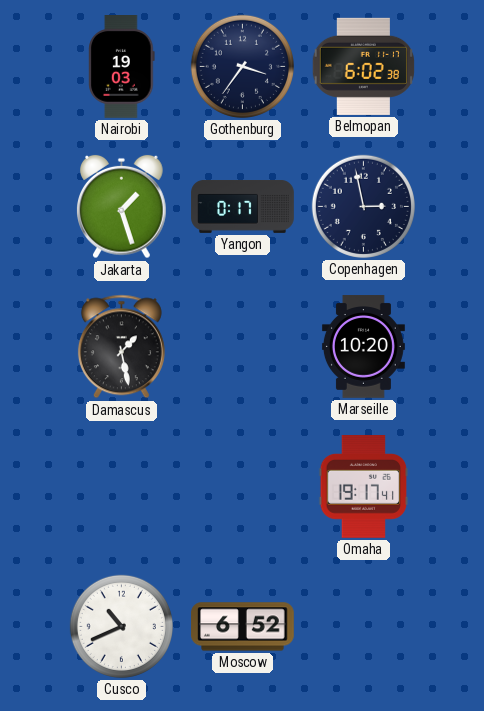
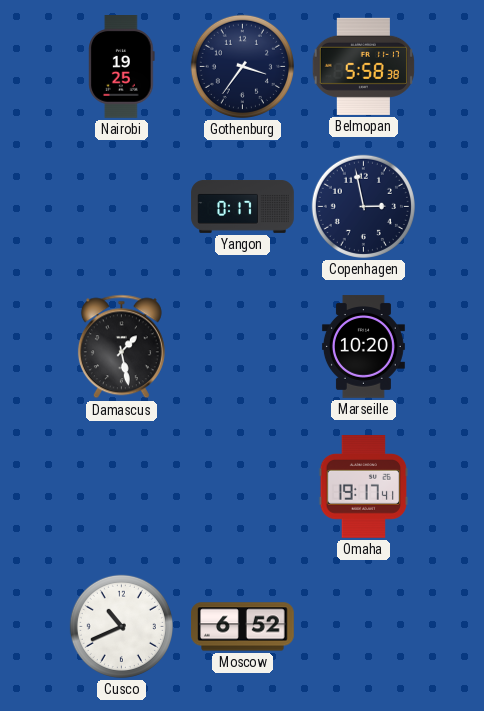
Nairobi: 19:03 -> 19:25
Belmopan: 6:02 -> 5:58
Jakarta: 1:27 -> none
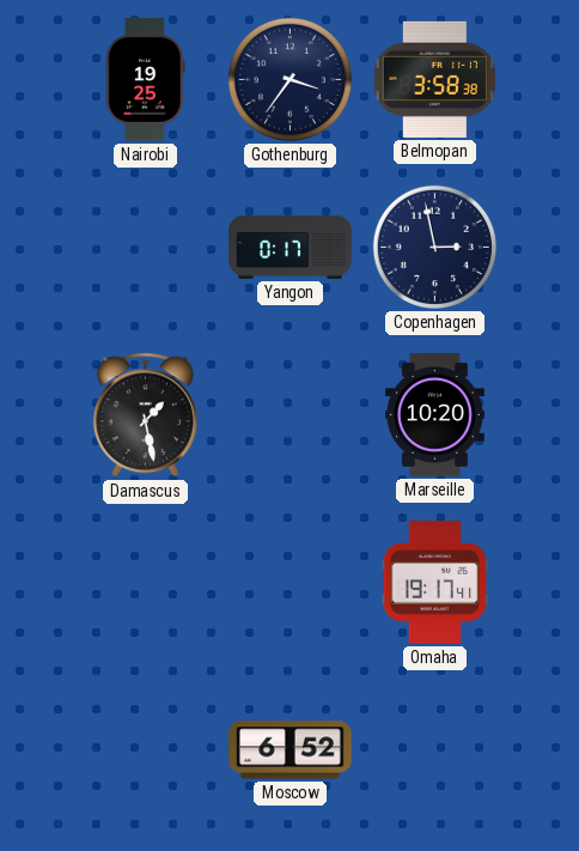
Belmopan: 5:58 -> 3:58
Cusco: 10:41 -> none
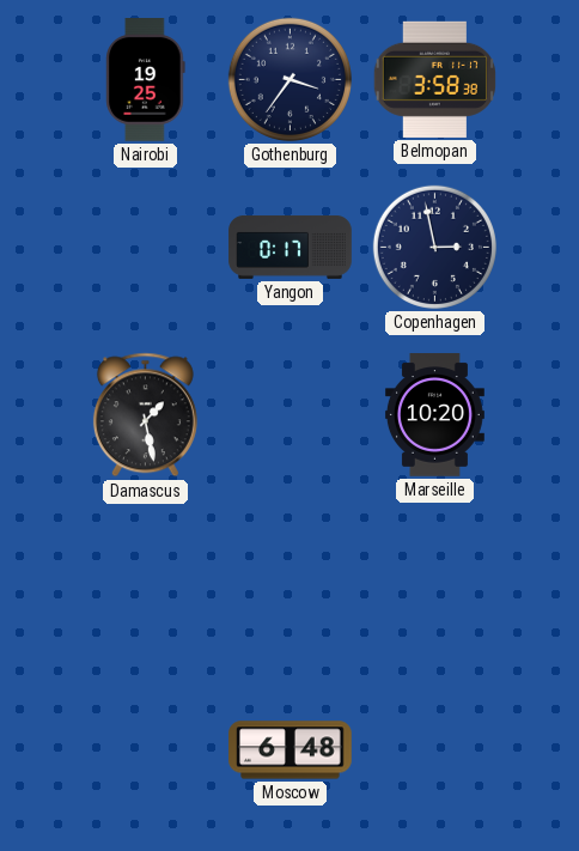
Omaha: 19:17 -> none
Moscow: 6:52 -> 6:48
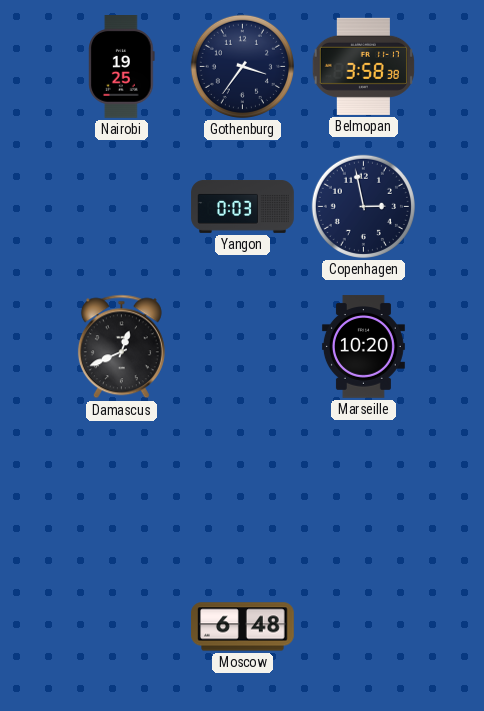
Yangon: 0:17 -> 0:03
Damascus: 1:28 -> 12:41
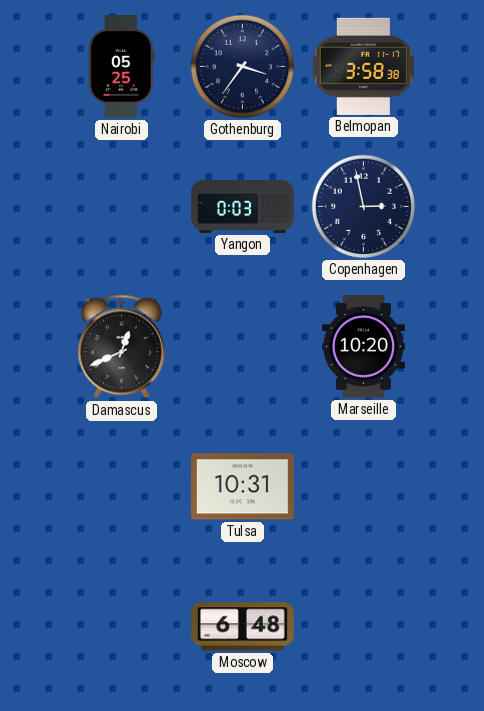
Nairobi: 19:25 -> 05:25
Tulsa: none -> 10:31
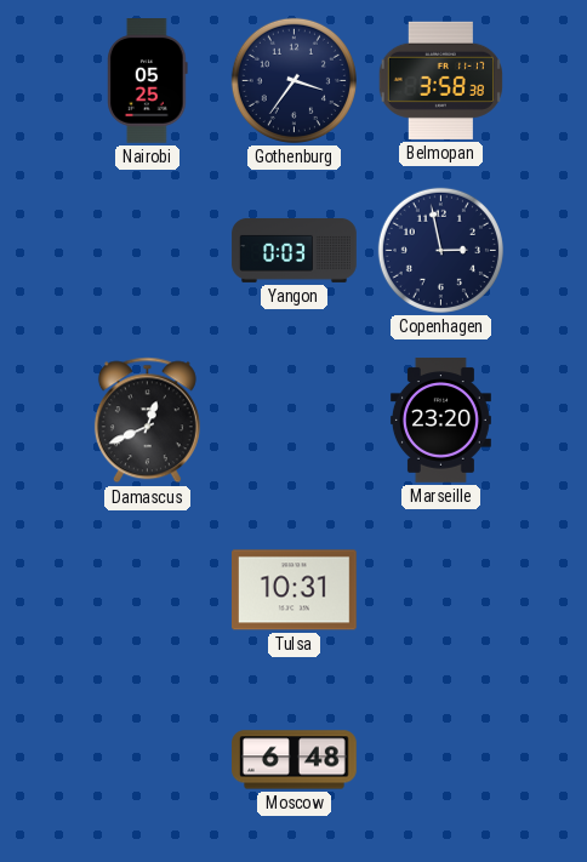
Marseille: 10:20 -> 23:20
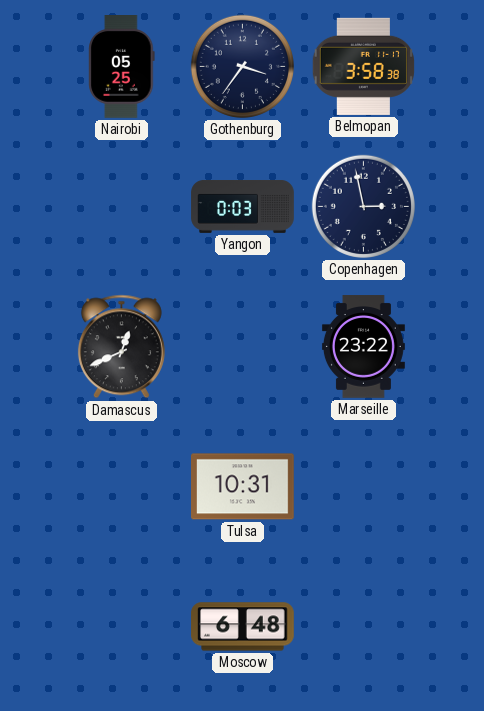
Marseille: 23:20 -> 23:22
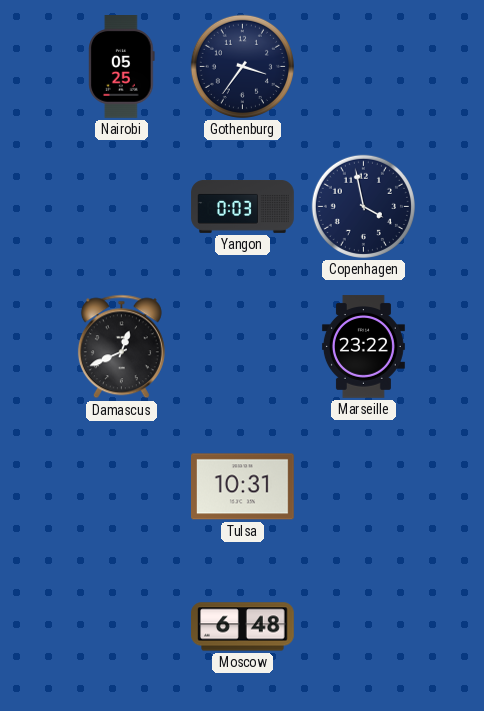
Belmopan: 3:58 -> none
Copenhagen: 2:58 -> 3:58
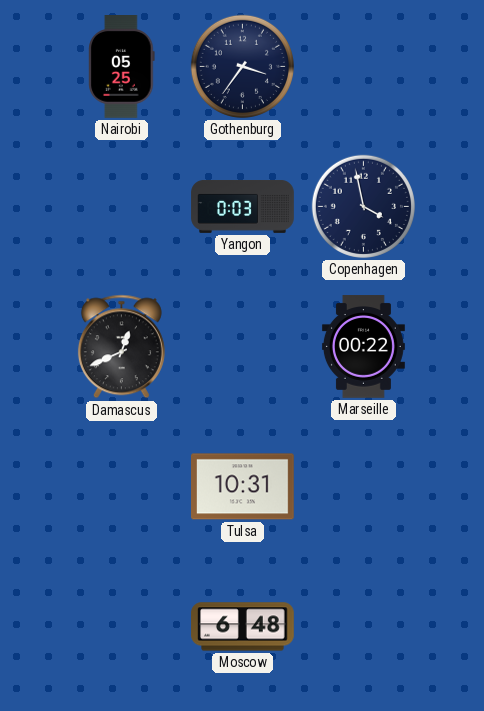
Marseille: 23:22 -> 00:22
